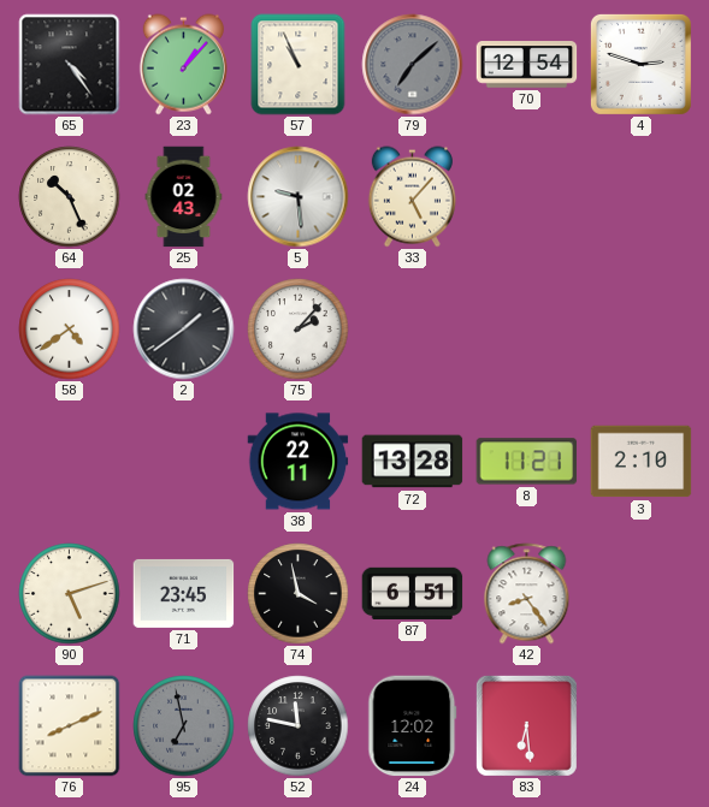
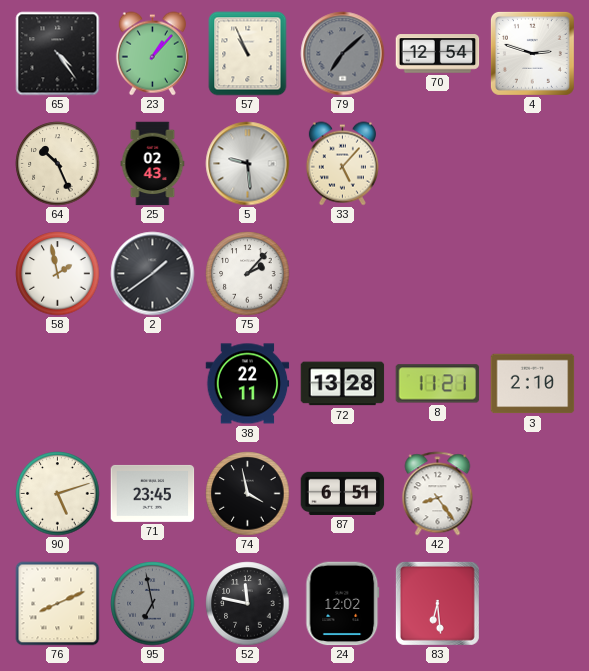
58: 4:39 -> 1:58
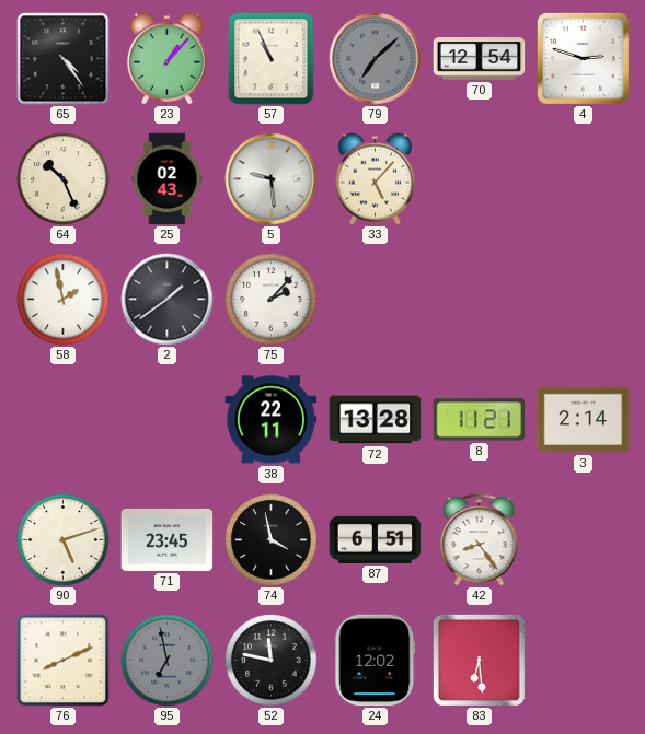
3: 2:10 -> 2:14
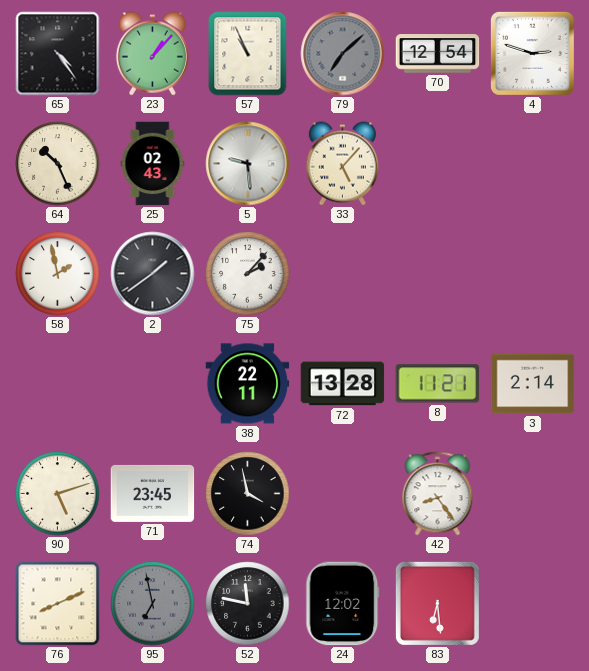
87: 6:51 -> none
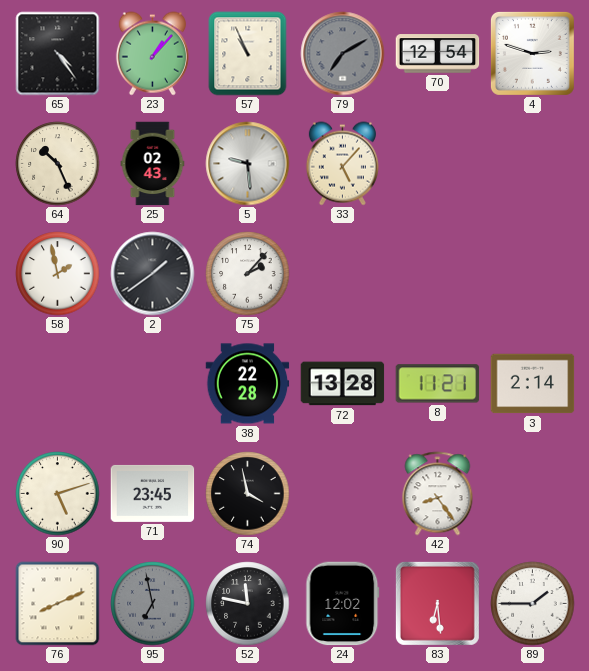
79: 7:08 -> 7:10
38: 22:11 -> 22:28
89: none -> 1:45
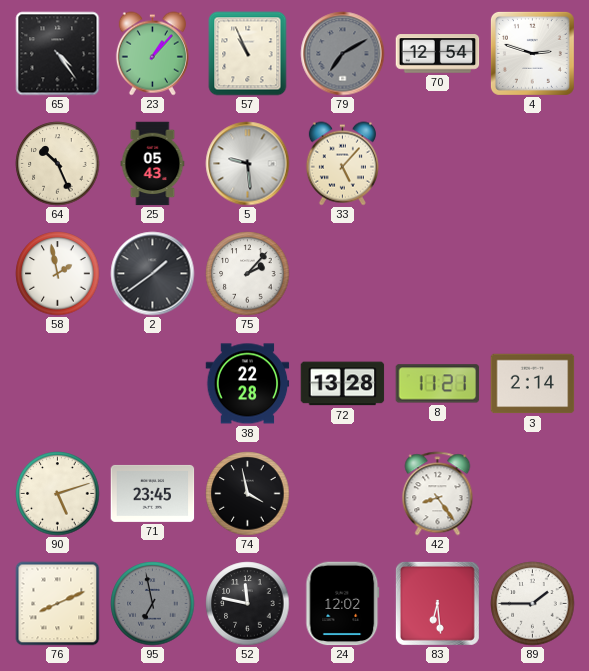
25: 02:43 -> 05:43
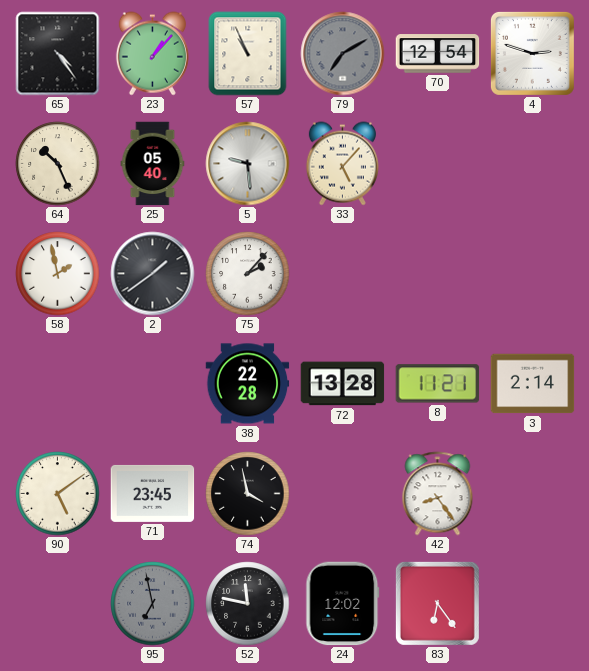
25: 05:43 -> 05:40
90: 5:12 -> 5:09
76: 8:11 -> none
83: 6:29 -> 6:24
89: 1:45 -> none
